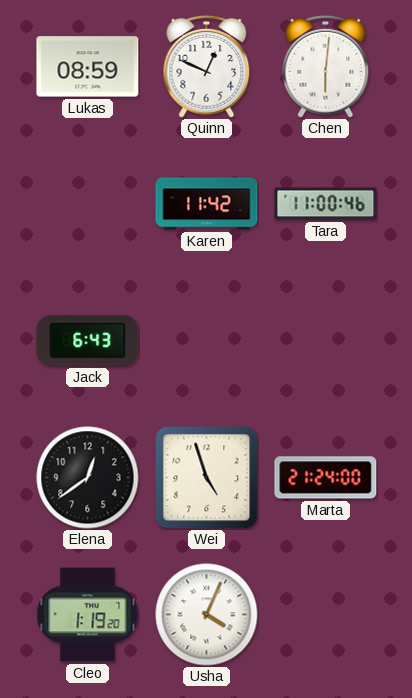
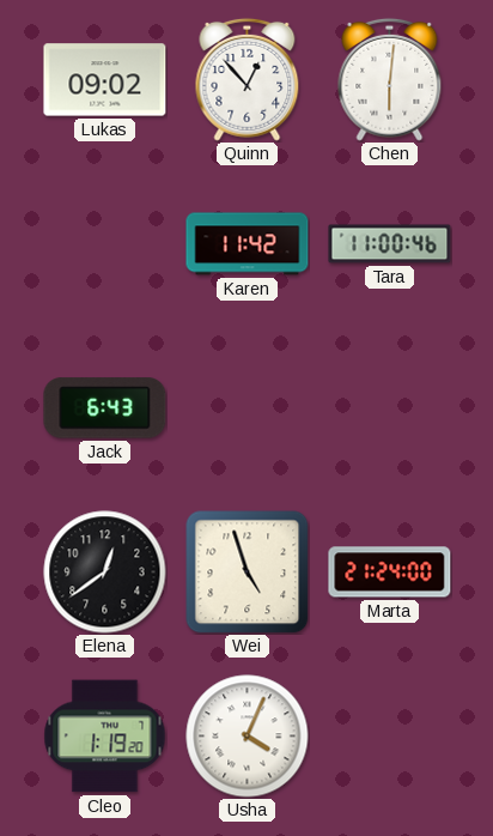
Lukas: 08:59 -> 09:02
Quinn: 12:49 -> 12:53
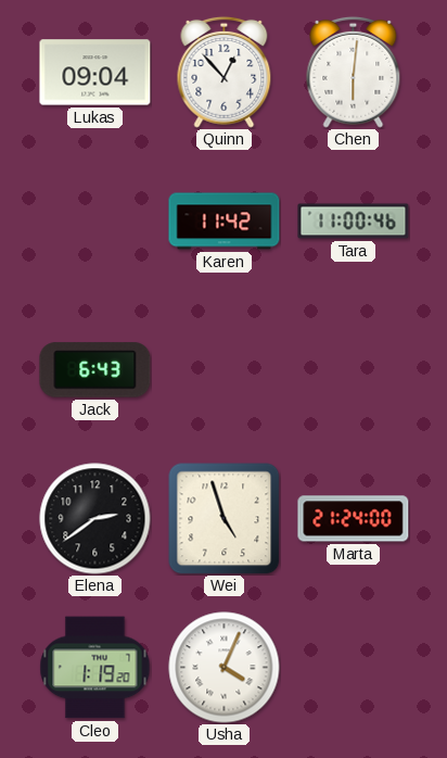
Lukas: 09:02 -> 09:04
Elena: 12:39 -> 2:39
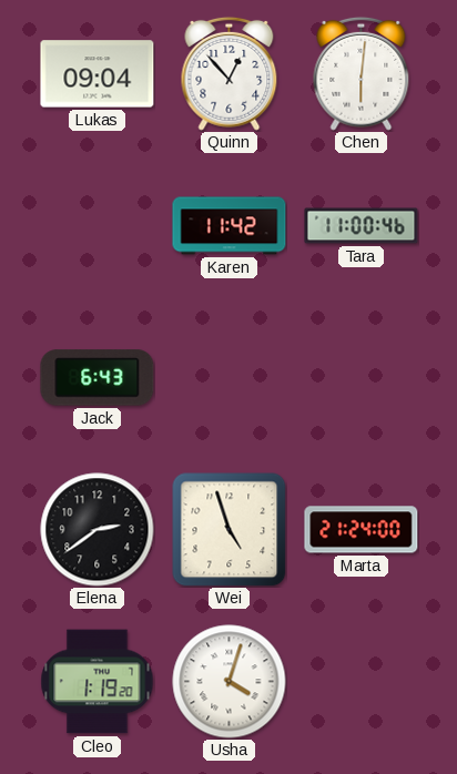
Usha: 4:04 -> 4:03
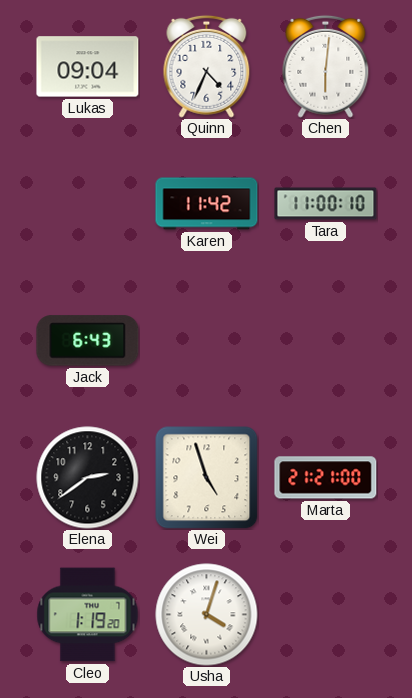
Quinn: 12:53 -> 4:34
Tara: 11:00:46 -> 11:00:10
Marta: 21:24 -> 21:21
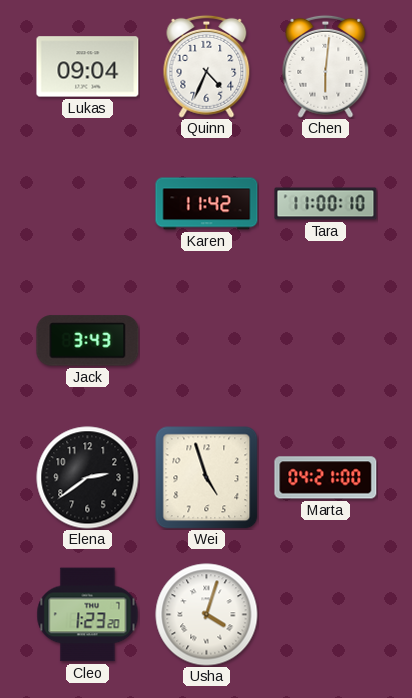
Jack: 6:43 -> 3:43
Marta: 21:21 -> 04:21
Cleo: 1:19 -> 1:23
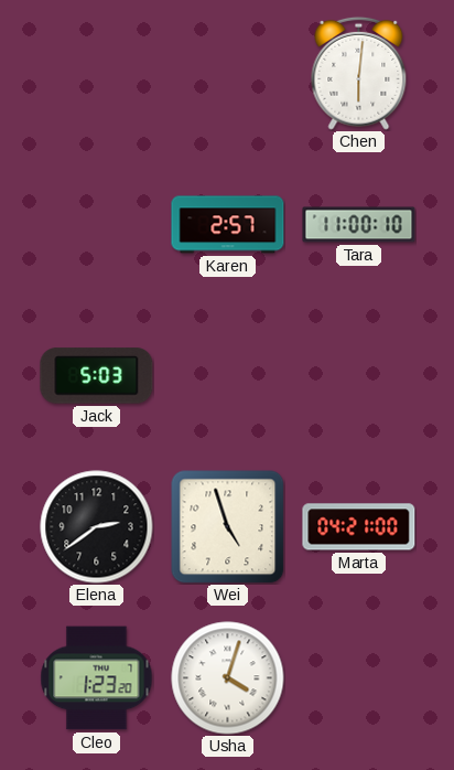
Lukas: 09:04 -> none
Quinn: 4:34 -> none
Karen: 11:42 -> 2:57
Jack: 3:43 -> 5:03
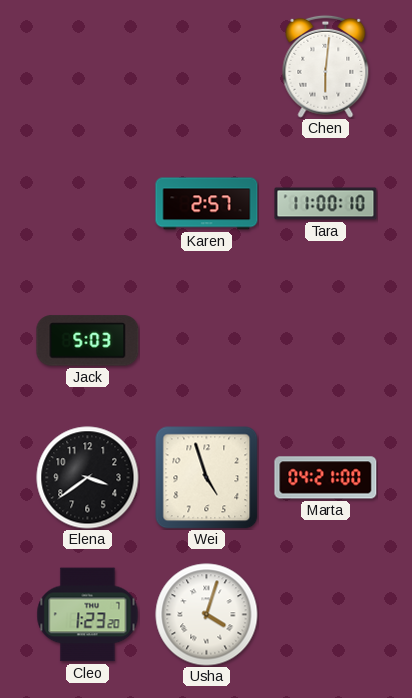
Elena: 2:39 -> 3:39
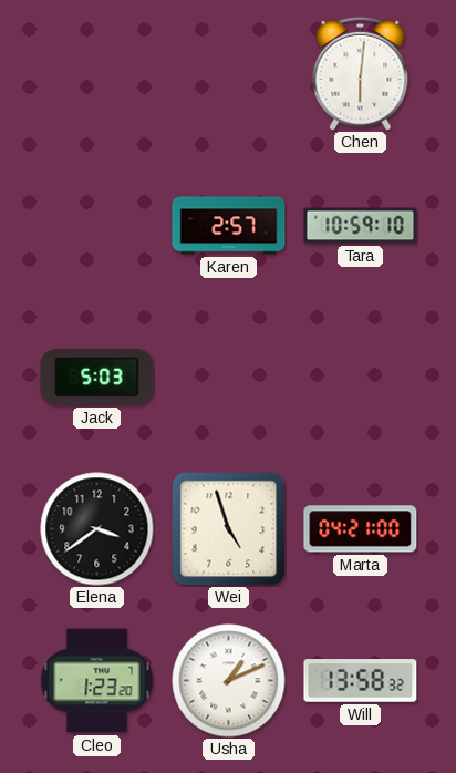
Tara: 11:00 -> 10:59
Usha: 4:03 -> 1:11
Will: none -> 13:58
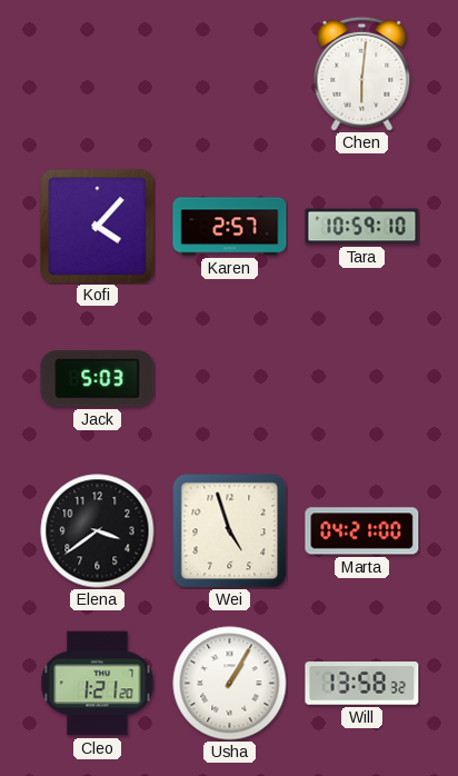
Kofi: none -> 4:07
Cleo: 1:23 -> 1:21
Usha: 1:11 -> 1:05
